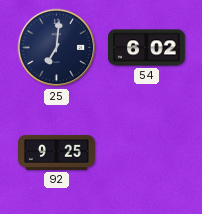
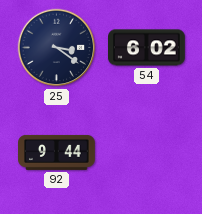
25: 7:01 -> 3:21
92: 9:25 -> 9:44
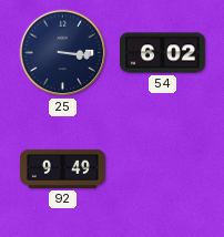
25: 3:21 -> 3:16
92: 9:44 -> 9:49
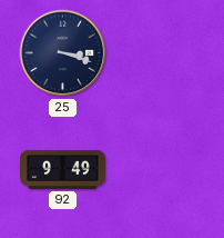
25: 3:16 -> 3:18
54: 6:02 -> none
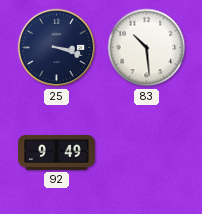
83: none -> 10:29
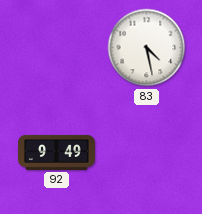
25: 3:18 -> none
83: 10:29 -> 4:28
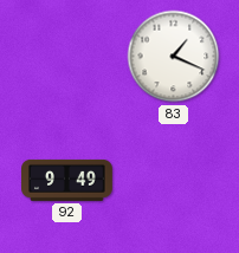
83: 4:28 -> 1:19
